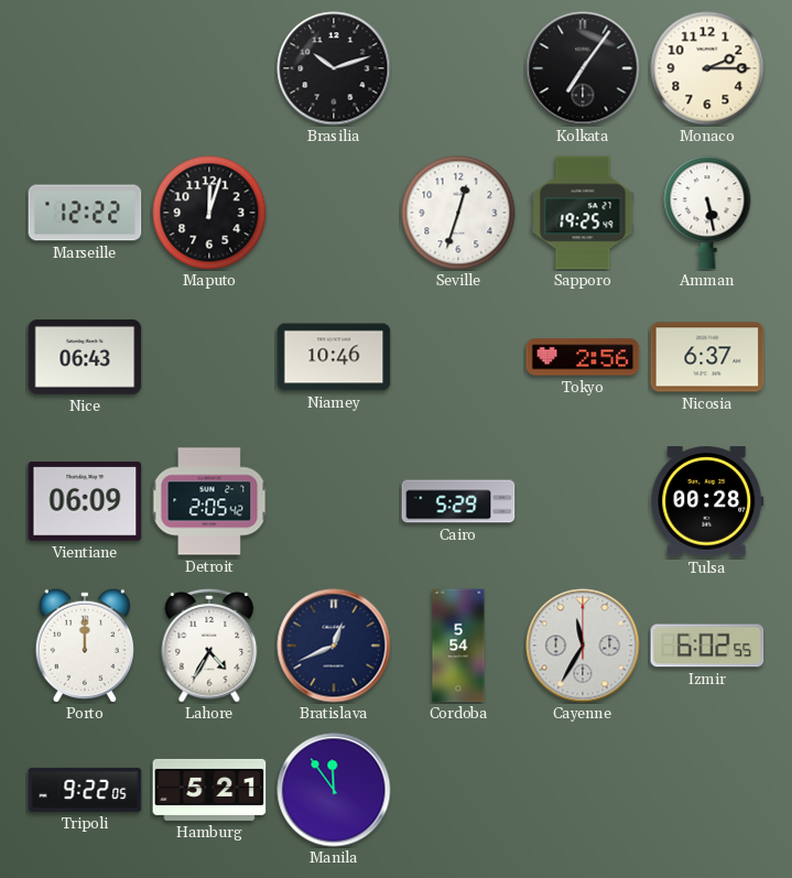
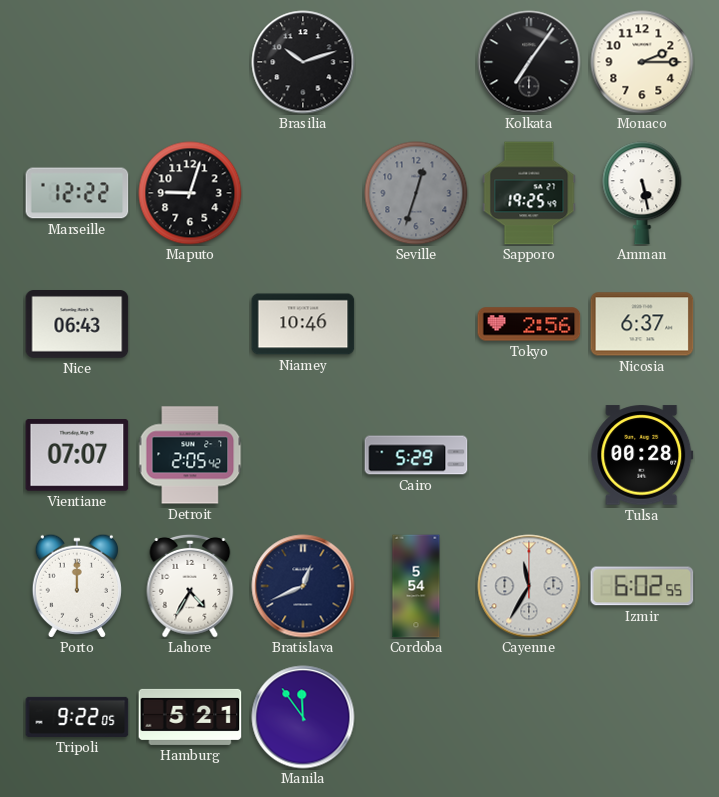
Maputo: 12:03 -> 9:03
Seville dial: white -> grey
Vientiane: 06:09 -> 07:07
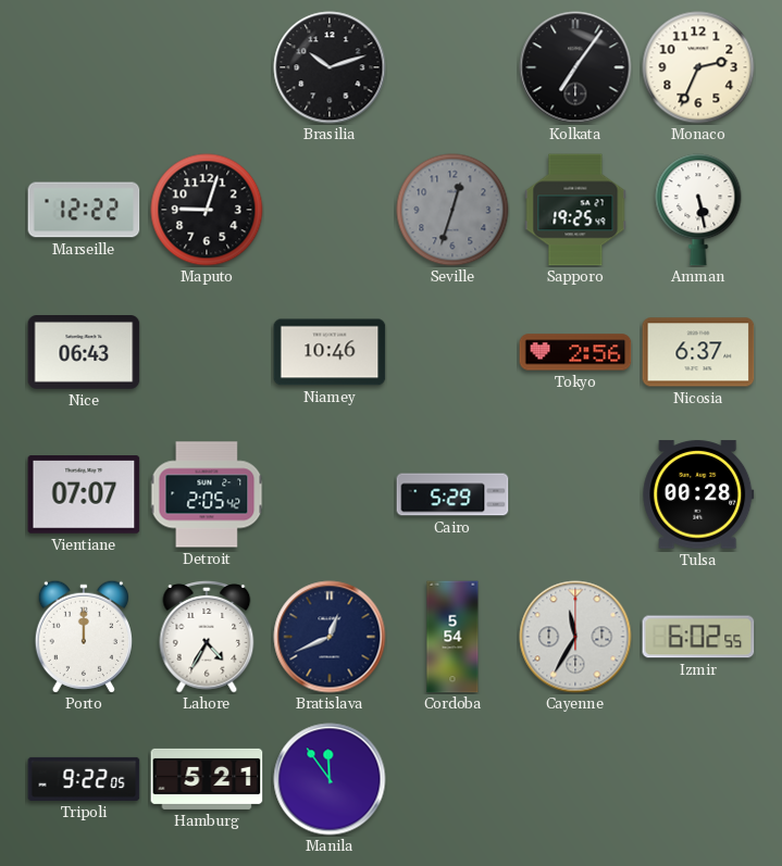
Monaco: 2:15 -> 2:34
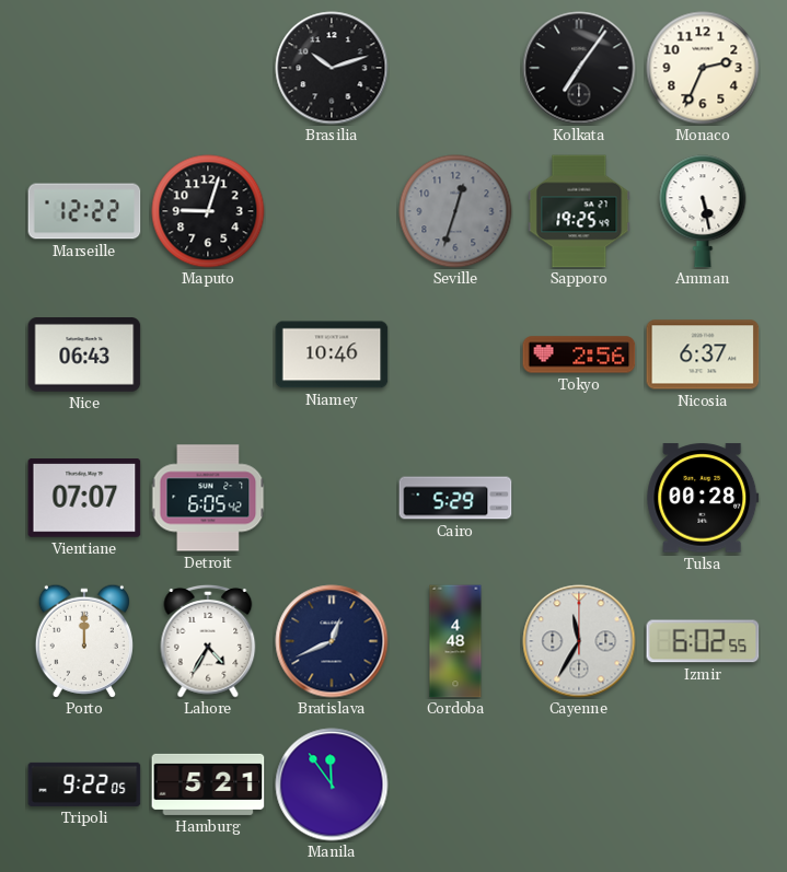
Detroit: 2:05 -> 6:05
Cordoba: 5:54 -> 4:48
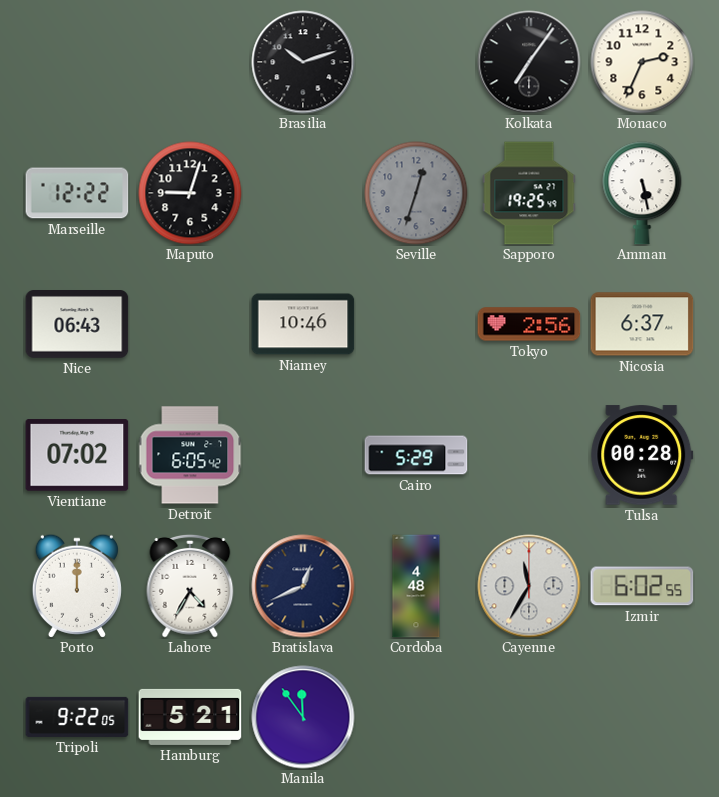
Vientiane: 07:07 -> 07:02
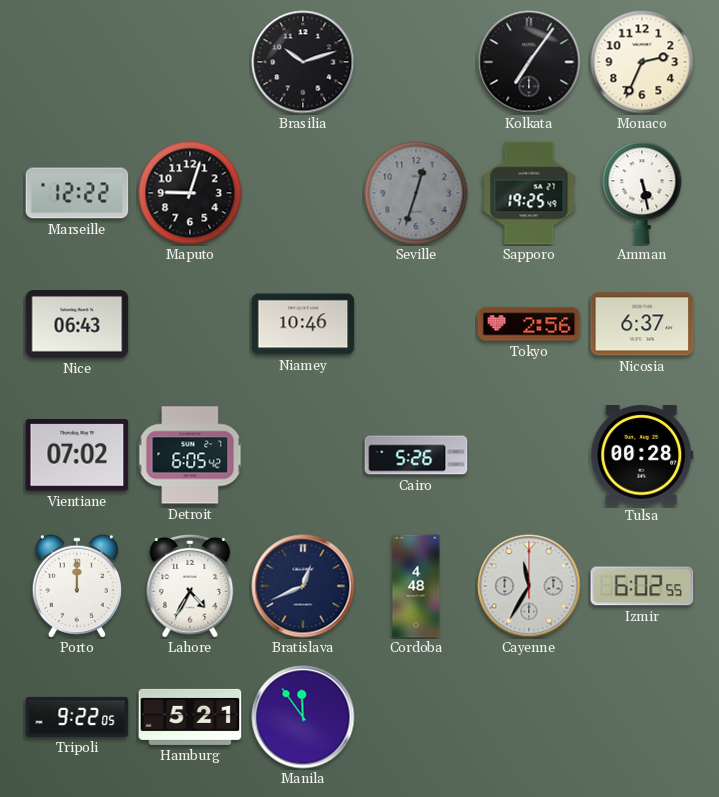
Cairo: 5:29 -> 5:26
